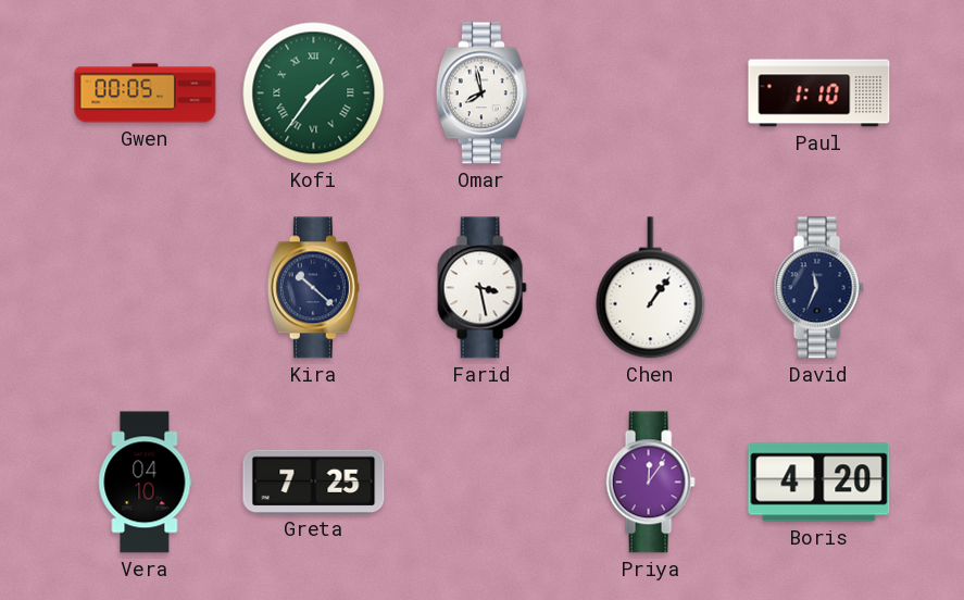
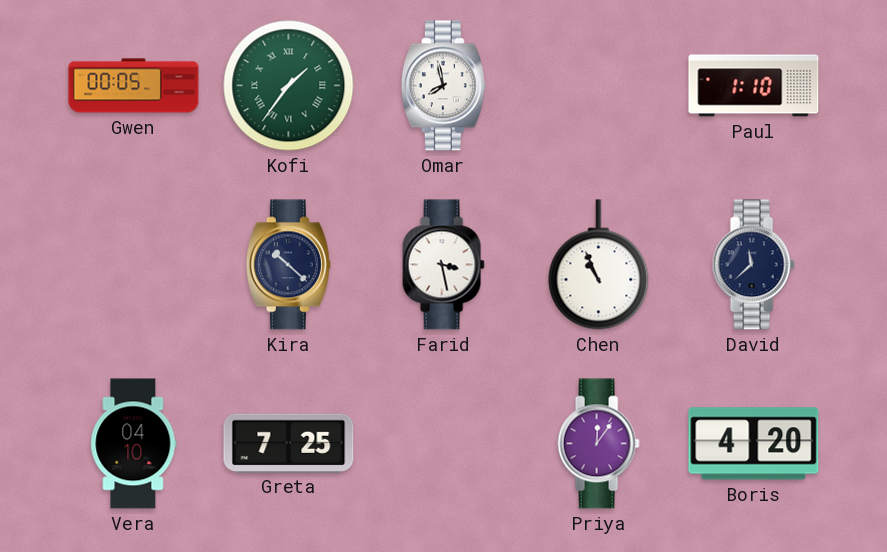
Chen: 1:06 -> 10:56
David: 11:34 -> 11:38
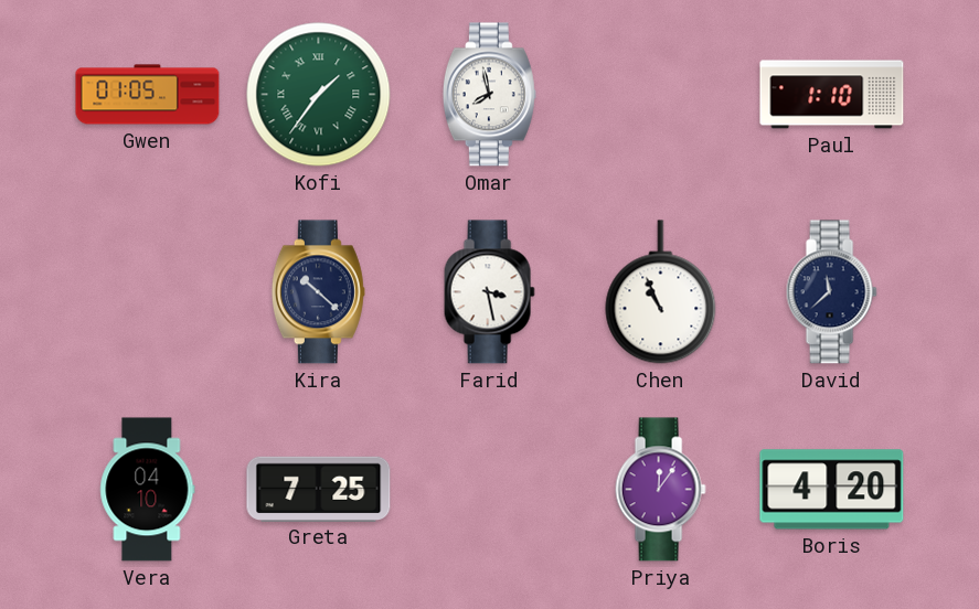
Gwen: 00:05 -> 01:05
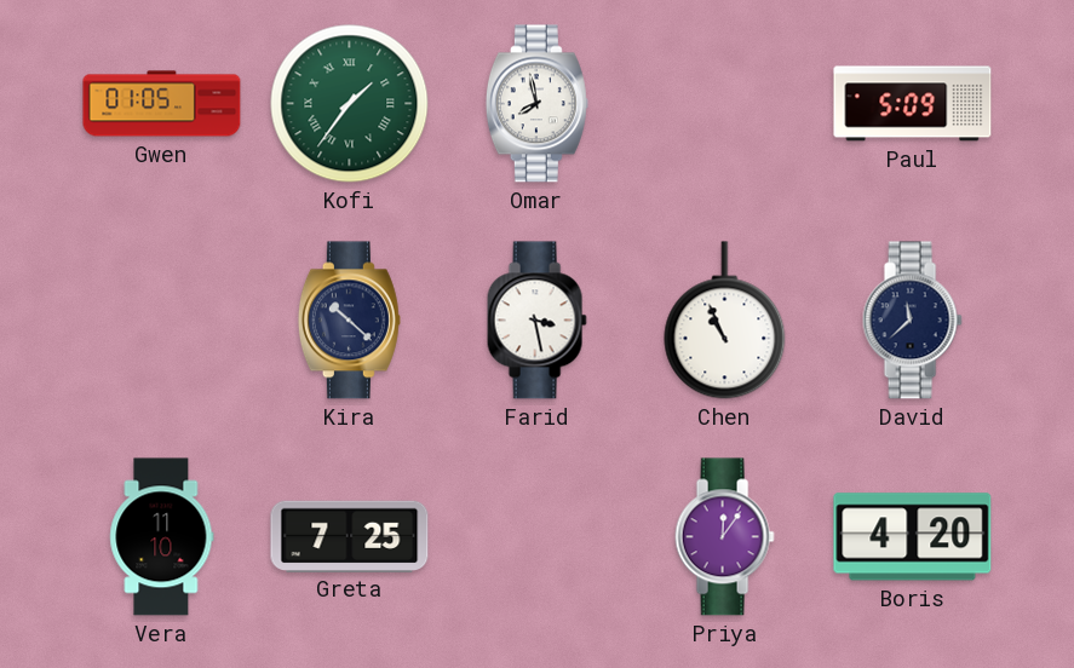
Paul: 1:10 -> 5:09
Vera: 04:10 -> 11:10
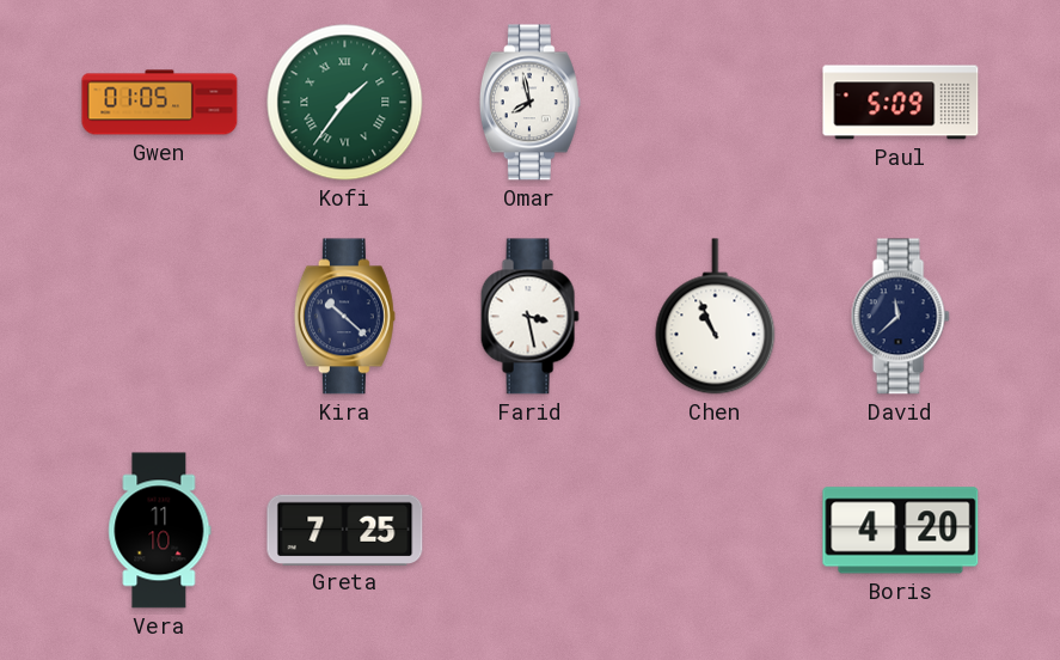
Priya: 12:06 -> none
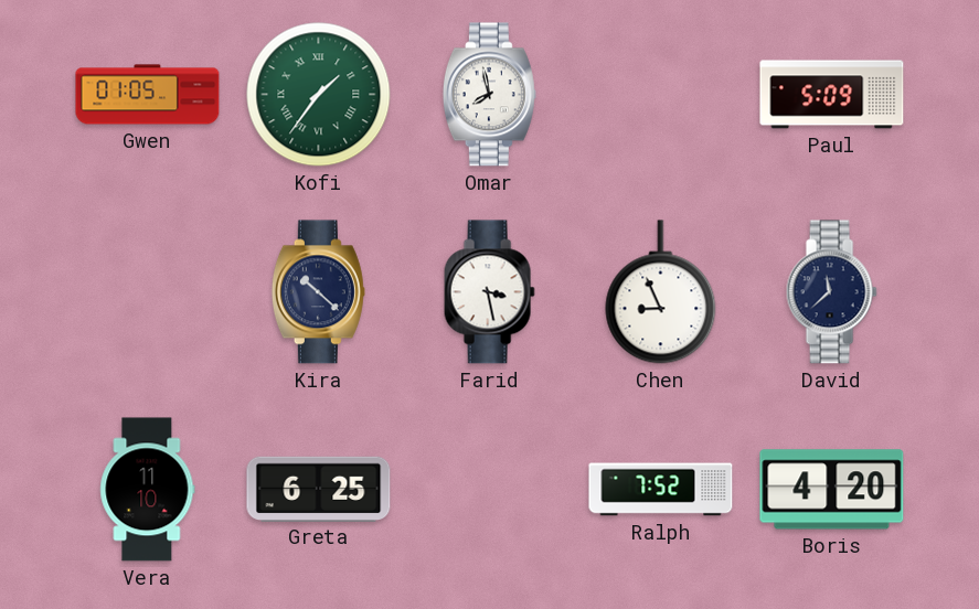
Chen: 10:56 -> 8:56
Greta: 7:25 -> 6:25
Ralph: none -> 7:52
